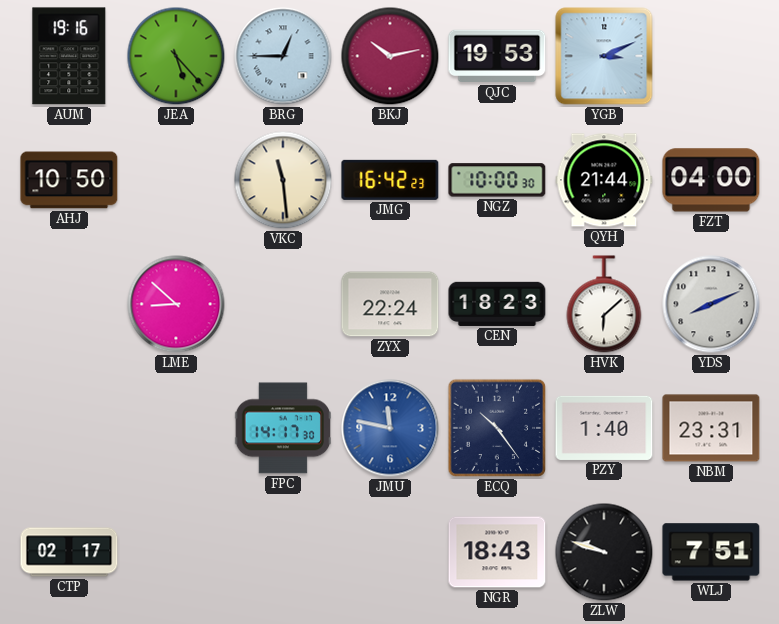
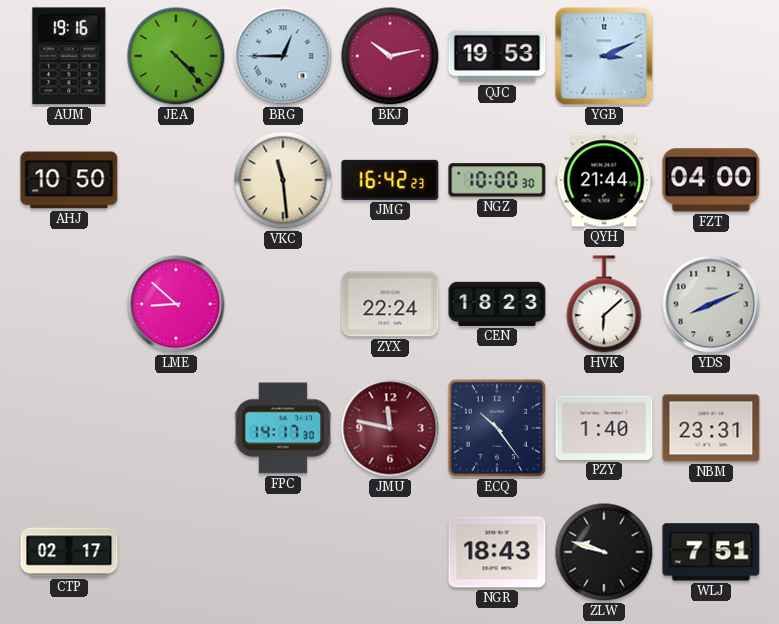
JEA: 5:23 -> 4:23
JMU dial: blue -> burgundy
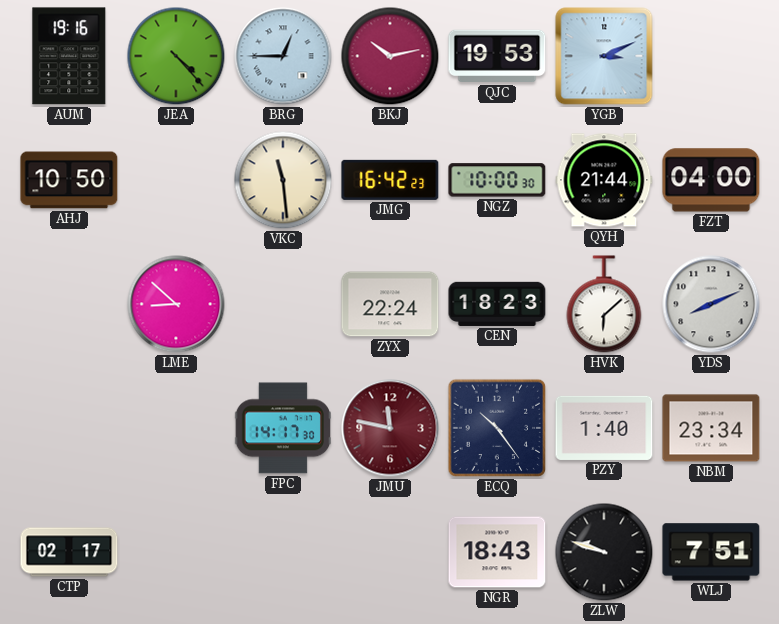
NBM: 23:31 -> 23:34
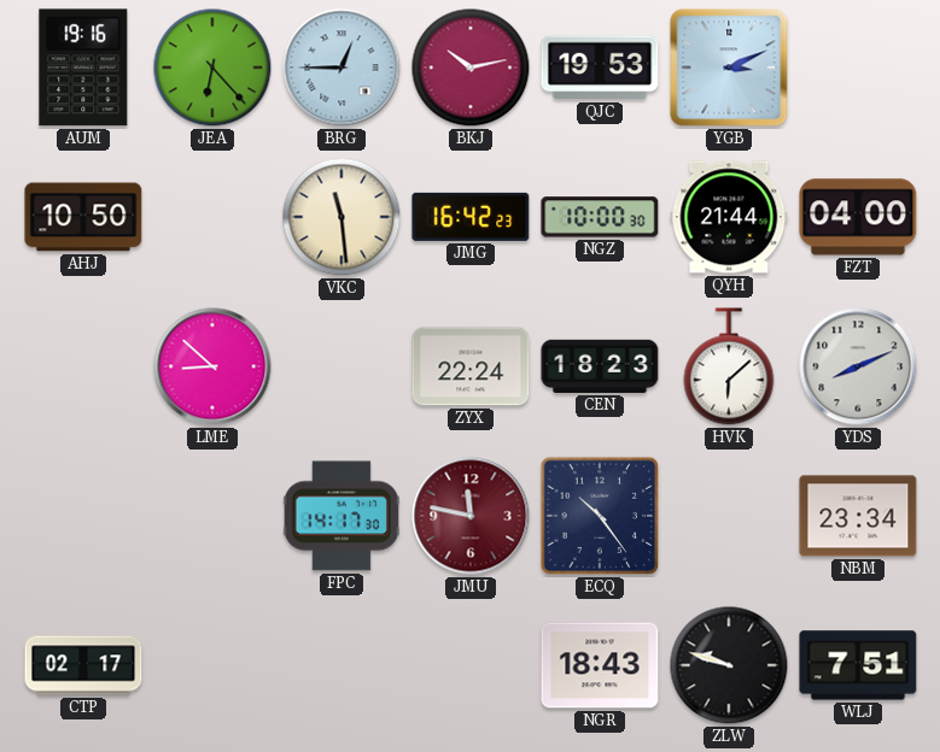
JEA: 4:23 -> 6:23
PZY: 1:40 -> none
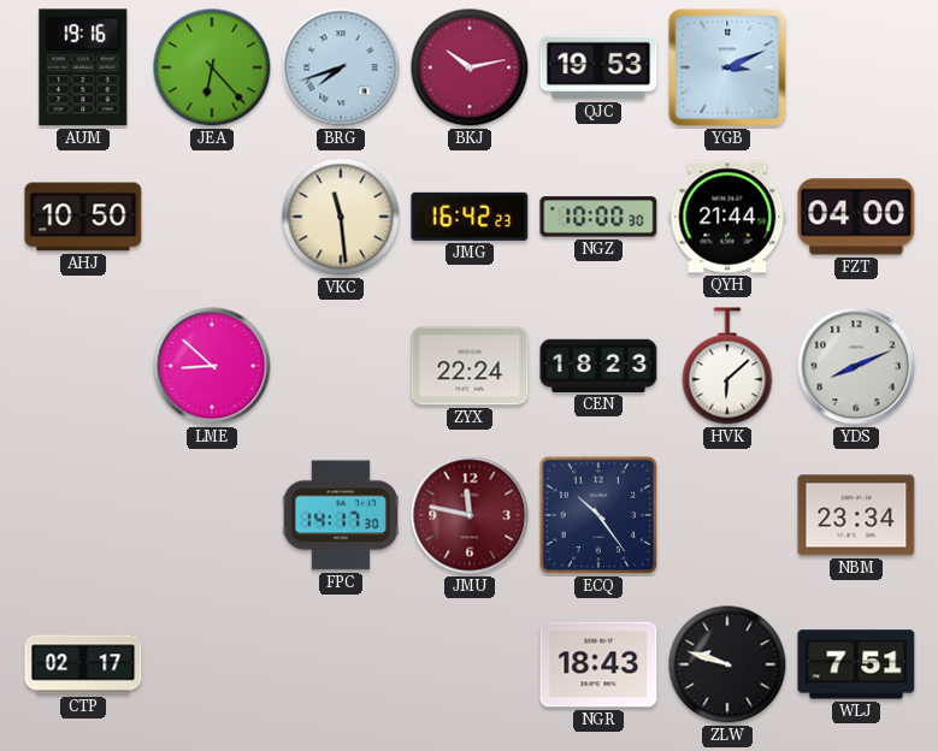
BRG: 12:45 -> 7:42
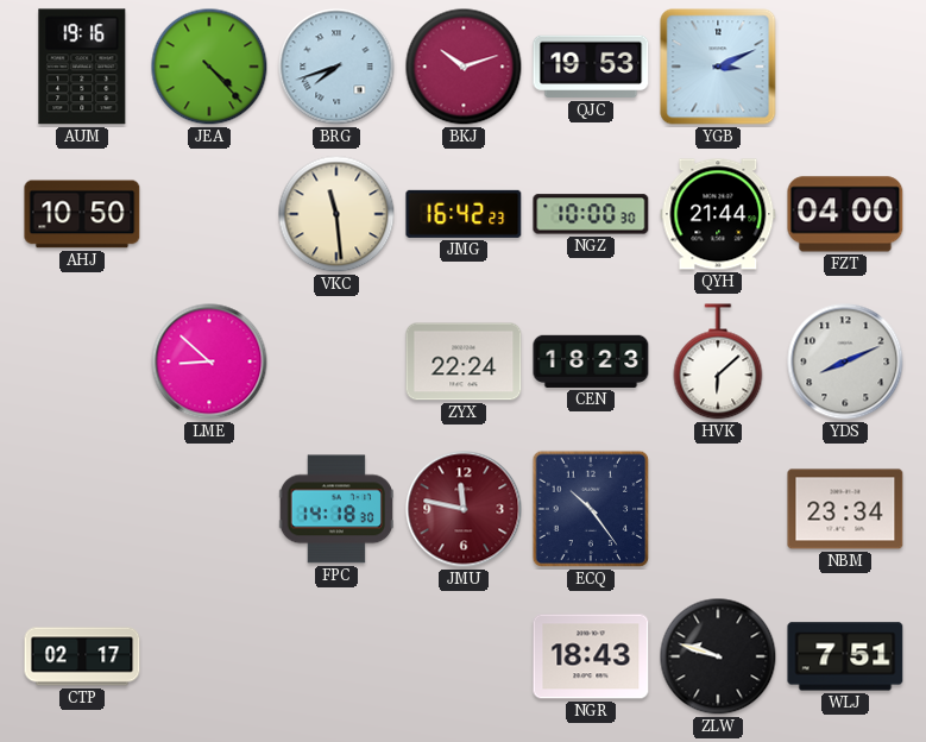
JEA: 6:23 -> 4:23
BKJ: 10:13 -> 10:12
FPC: 14:17 -> 14:18
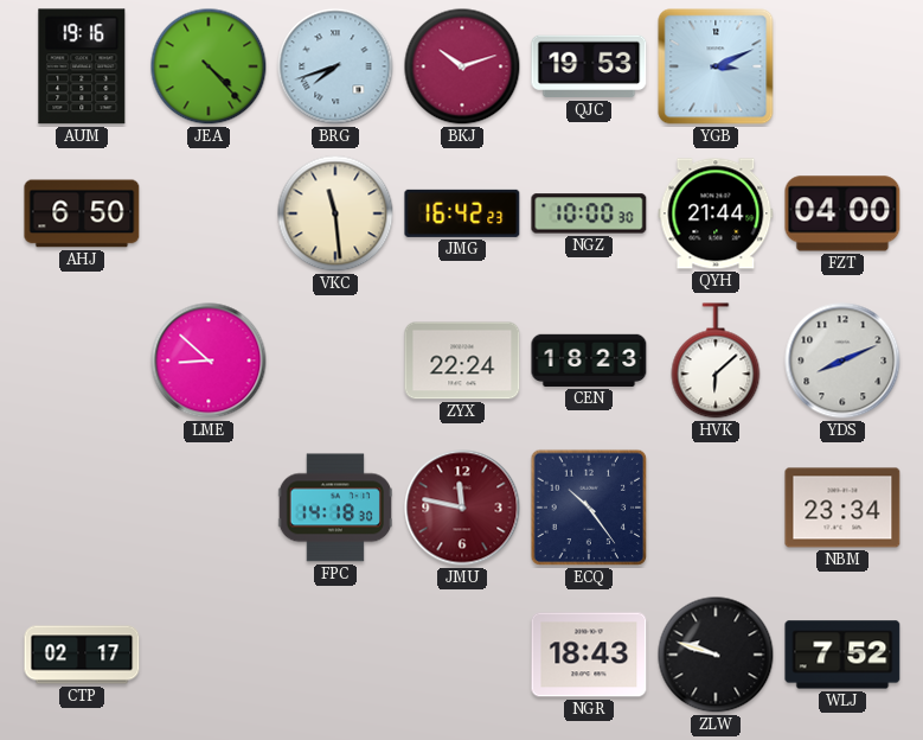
AHJ: 10:50 -> 6:50
WLJ: 7:51 -> 7:52
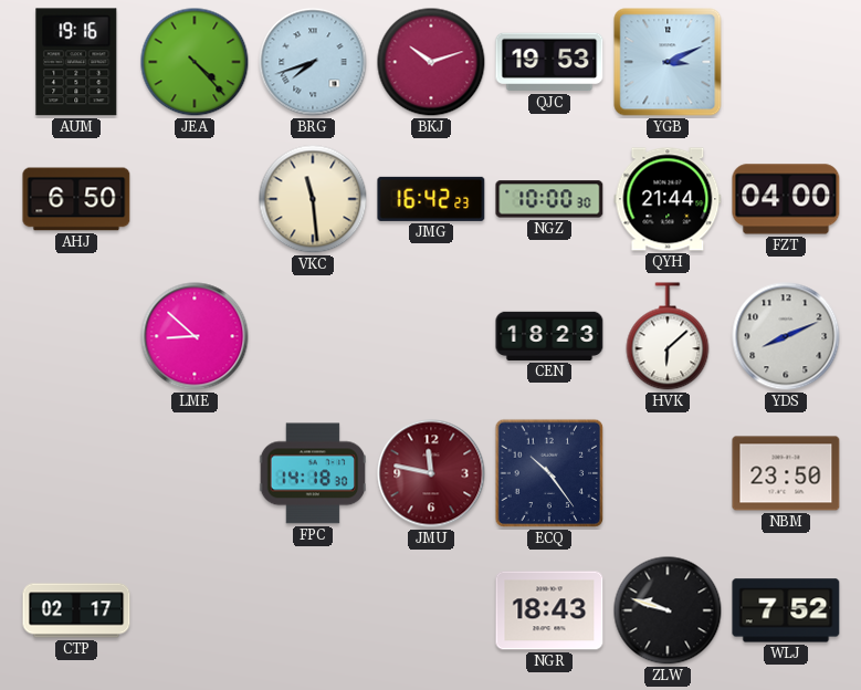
ZYX: 22:24 -> none
NBM: 23:34 -> 23:50
